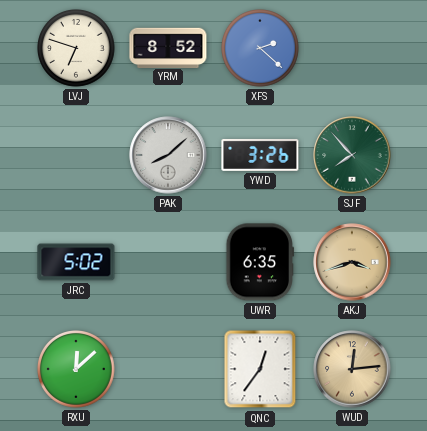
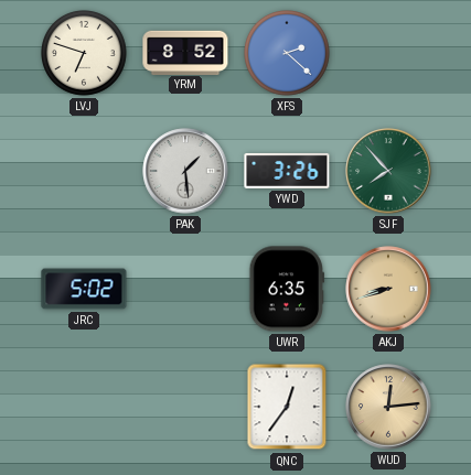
PAK: 8:08 -> 1:29
AKJ: 3:42 -> 8:42
RXU: 12:08 -> none
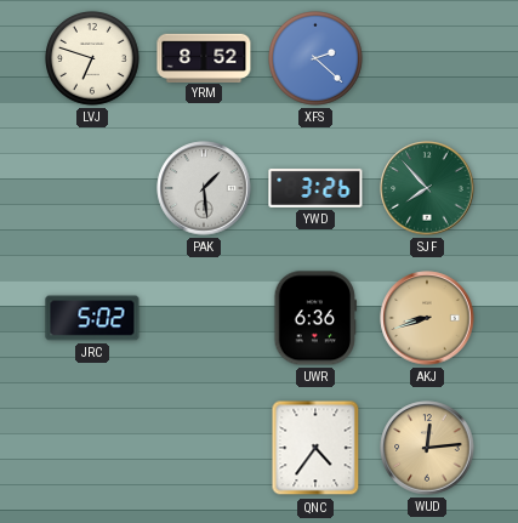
UWR: 6:35 -> 6:36
QNC: 12:36 -> 4:36
